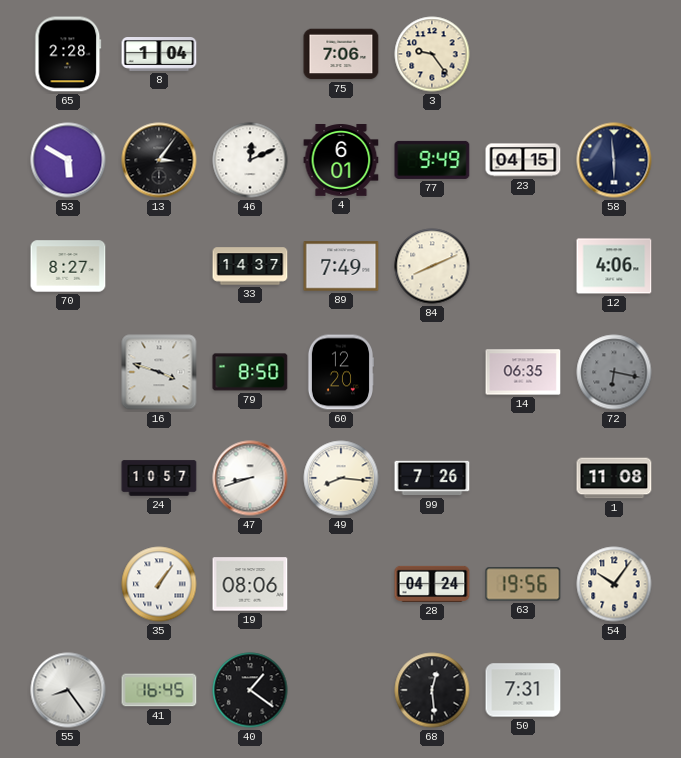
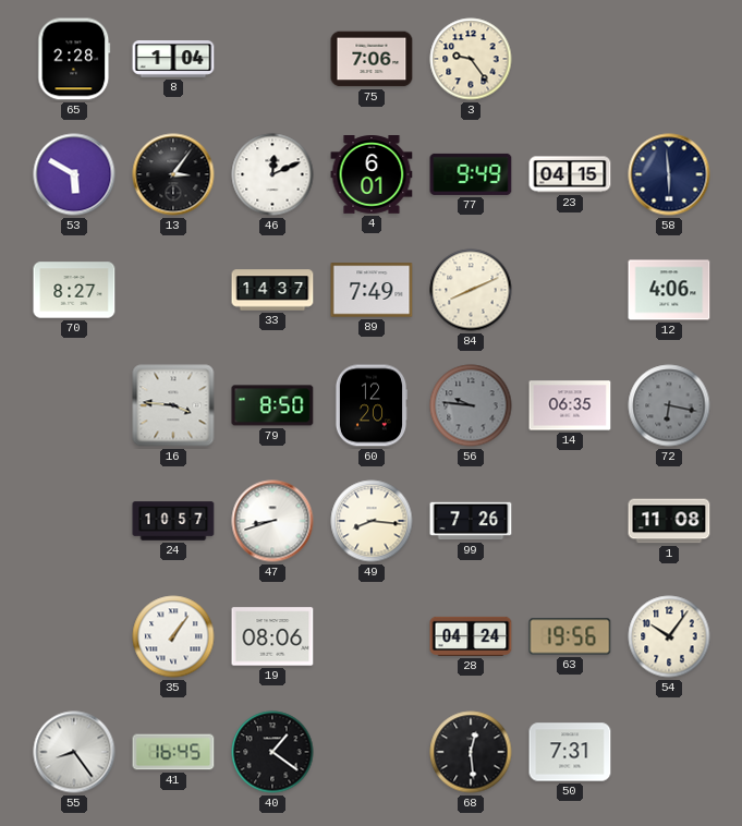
16: 3:48 -> 3:46
56: none -> 9:46
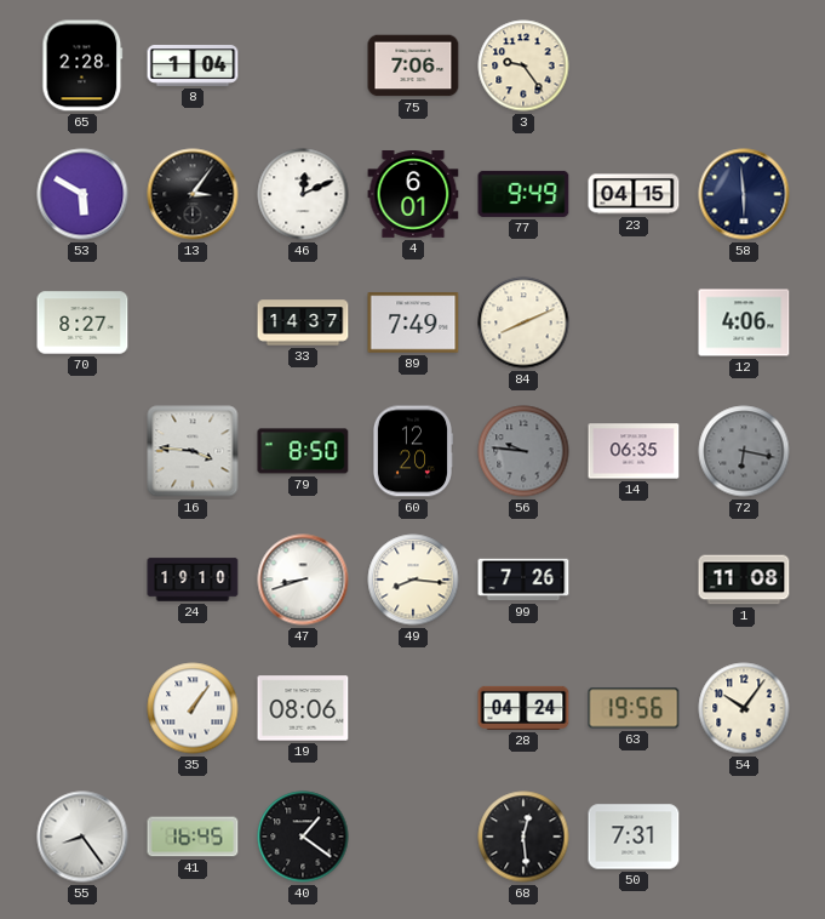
24: 10:57 -> 19:10
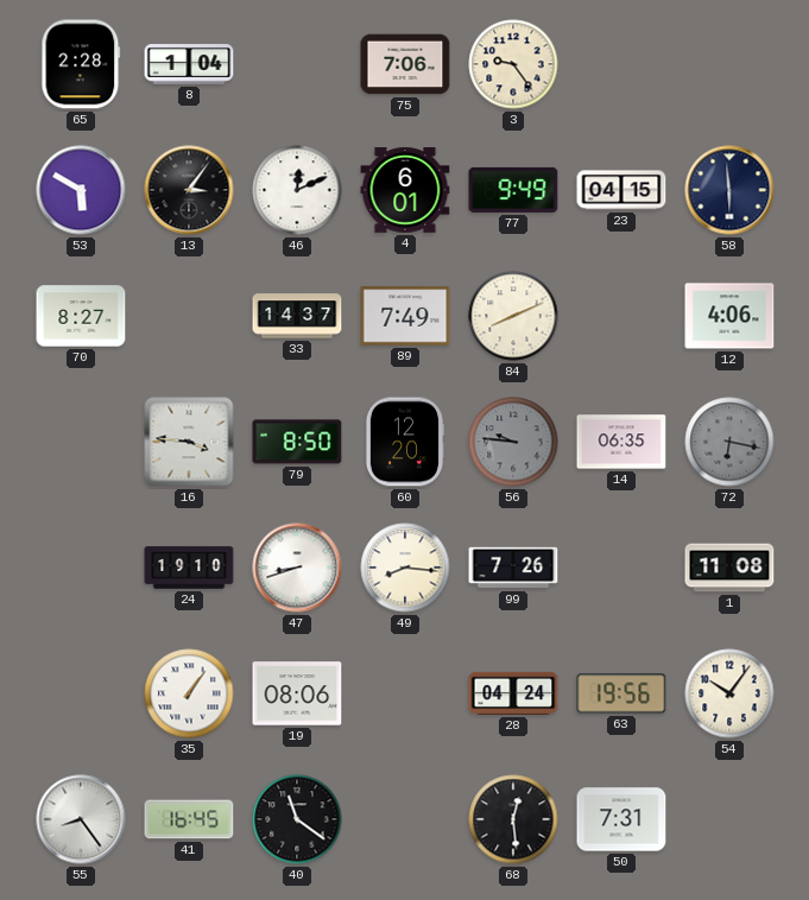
40: 1:21 -> 11:21
